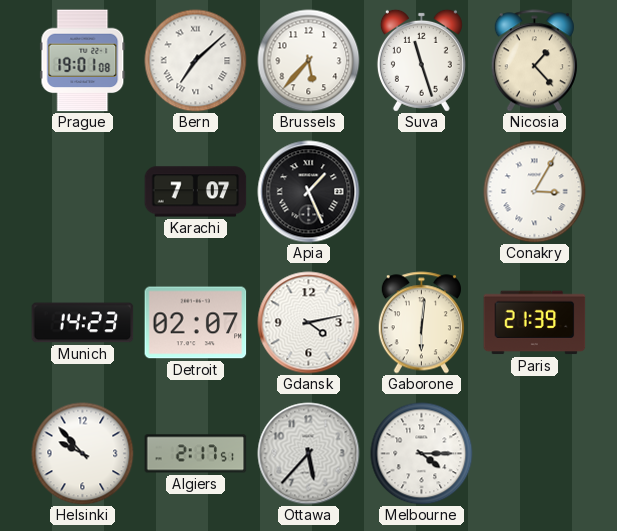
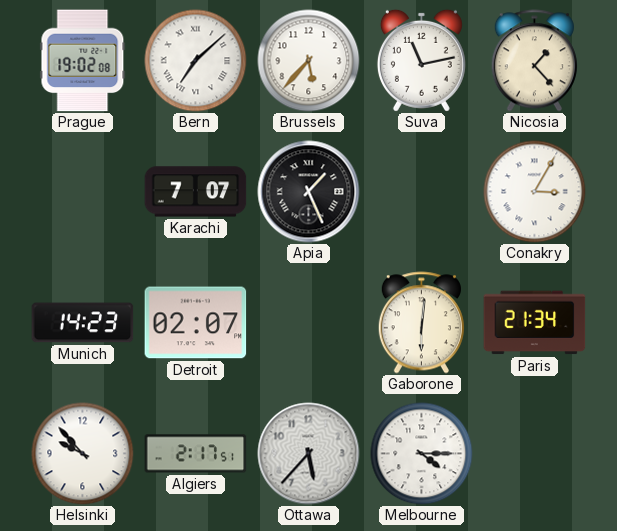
Prague: 19:01 -> 19:02
Suva: 11:27 -> 11:13
Gdansk: 4:13 -> none
Paris: 21:39 -> 21:34
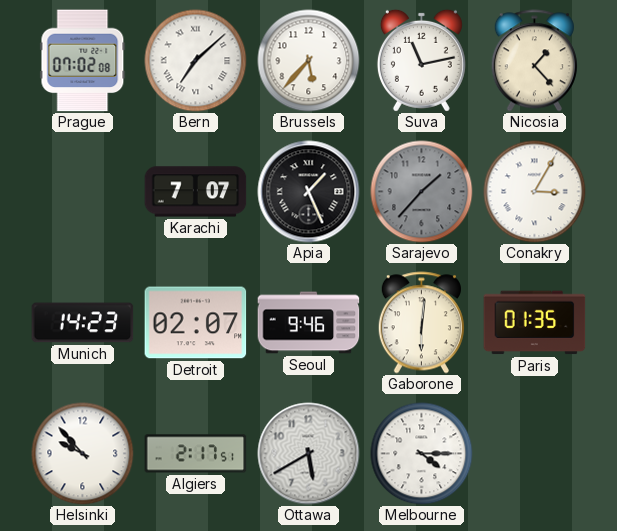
Prague: 19:02 -> 07:02
Sarajevo: none -> 1:37
Seoul: none -> 9:46
Paris: 21:34 -> 01:35
Ottawa: 5:37 -> 5:40
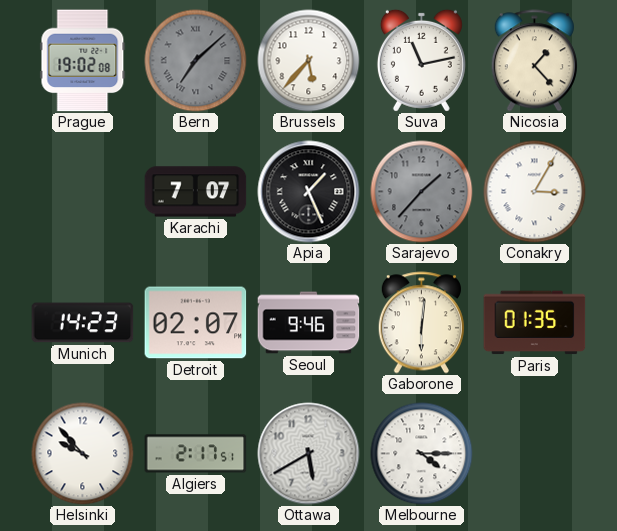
Prague: 07:02 -> 19:02
Bern dial: white -> grey
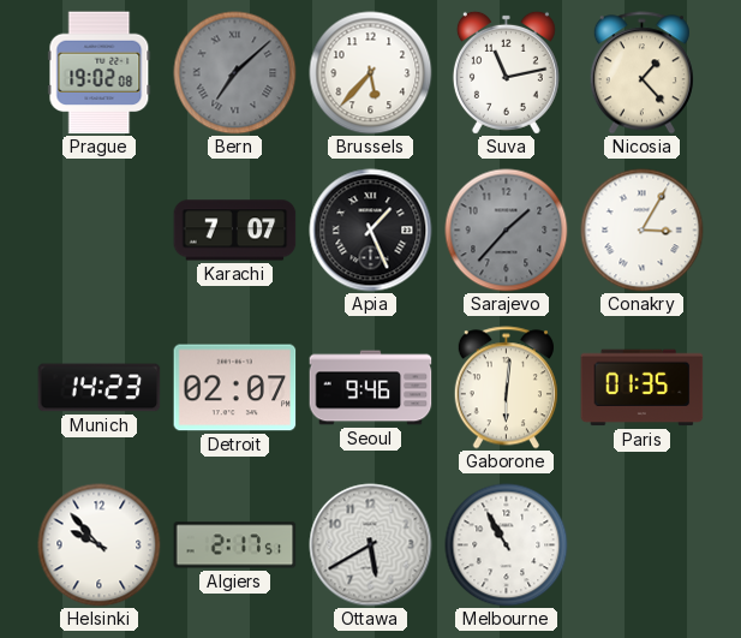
Melbourne: 4:15 -> 10:55
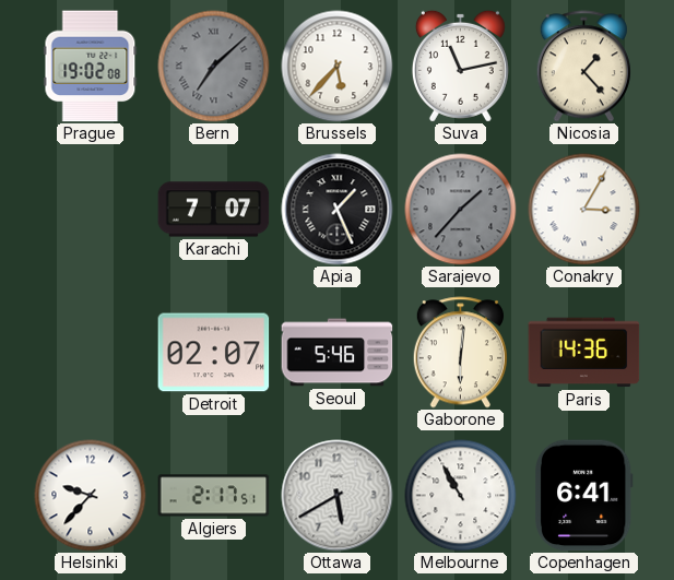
Munich: 14:23 -> none
Seoul: 9:46 -> 5:46
Paris: 01:35 -> 14:36
Helsinki: 9:53 -> 9:37
Copenhagen: none -> 6:41
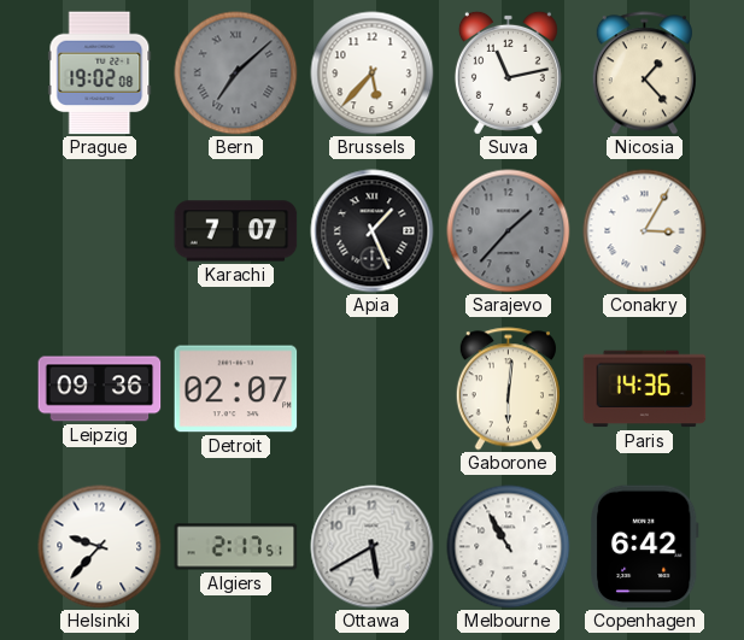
Leipzig: none -> 09:36
Seoul: 5:46 -> none
Copenhagen: 6:41 -> 6:42
